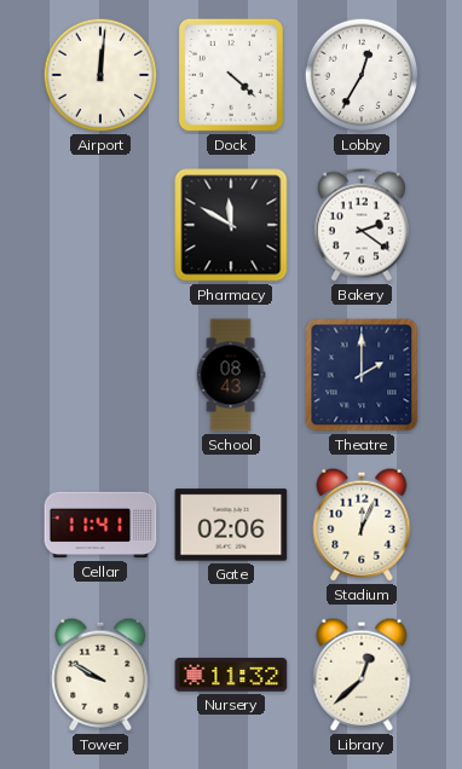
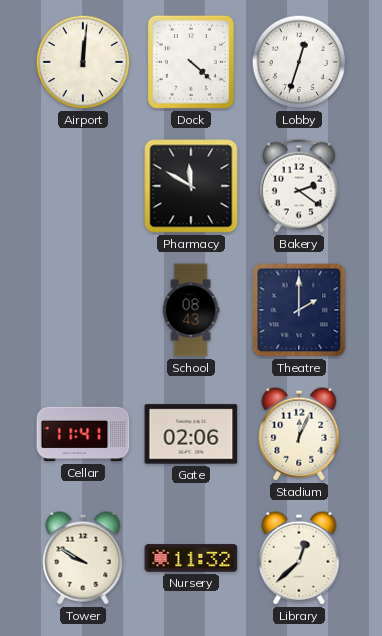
Lobby: 12:35 -> 12:33
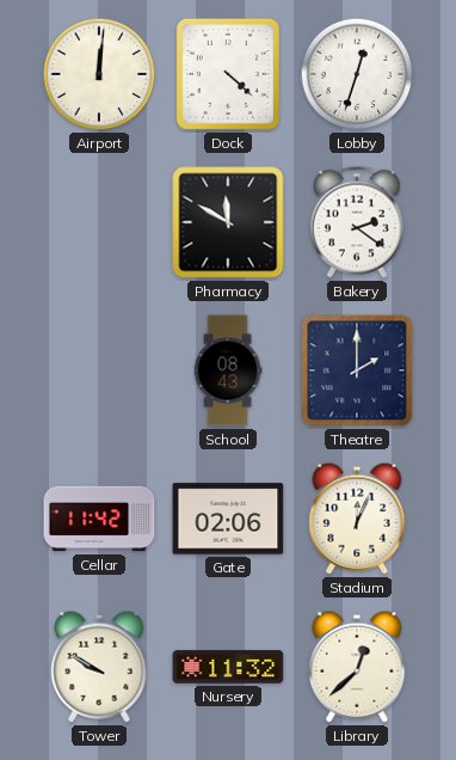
Cellar: 11:41 -> 11:42
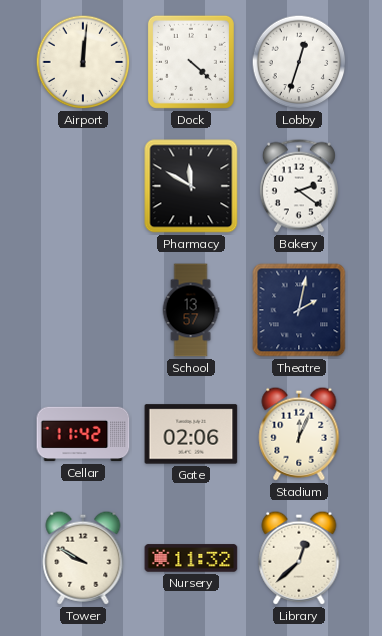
School: 08:43 -> 13:57
Theatre: 2:00 -> 2:02
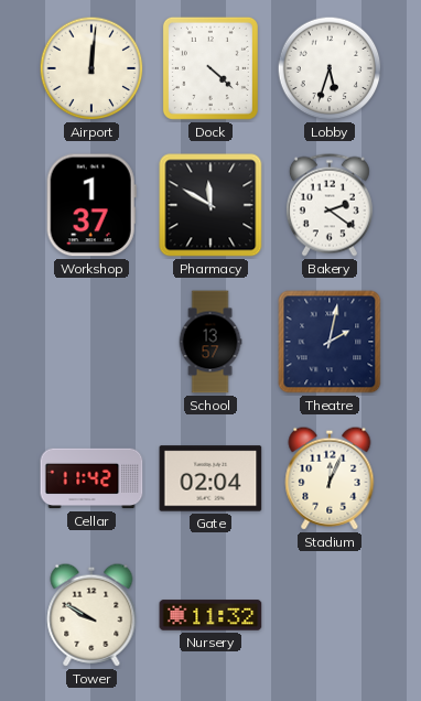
Lobby: 12:33 -> 5:33
Workshop: none -> 1:37
Gate: 02:06 -> 02:04
Library: 12:38 -> none
